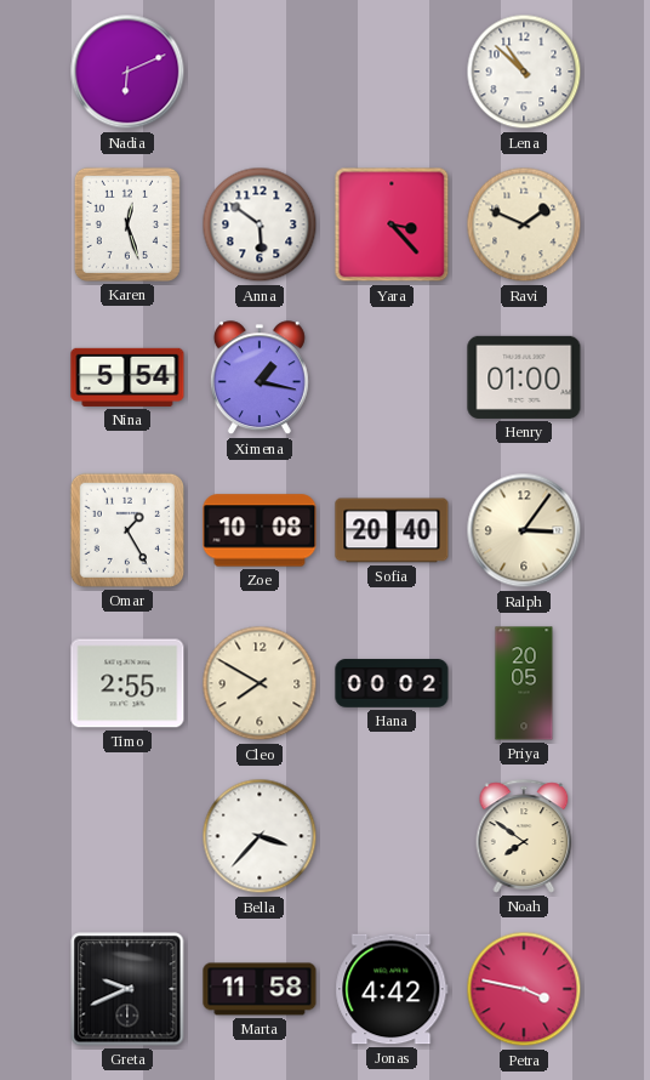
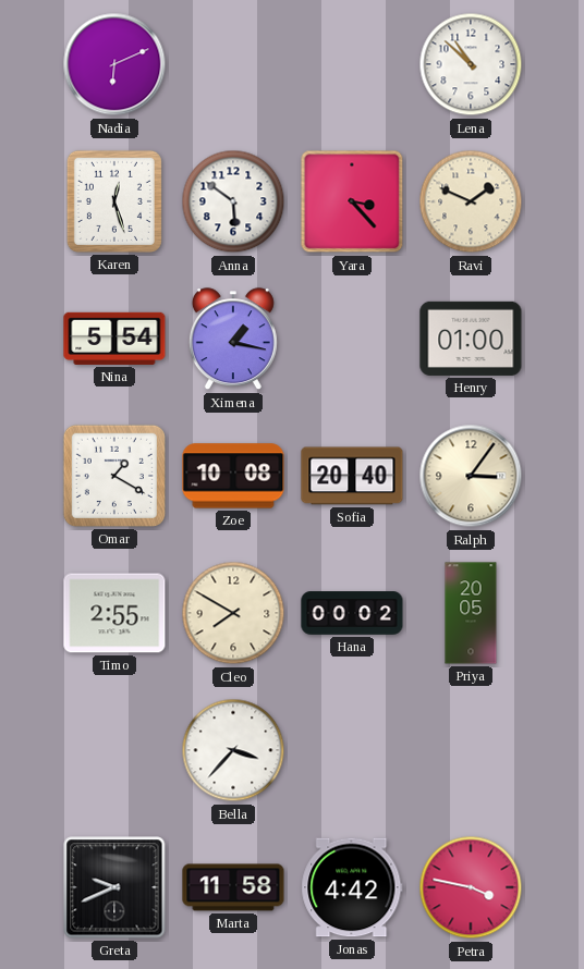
Omar: 1:25 -> 1:20
Noah: 7:51 -> none
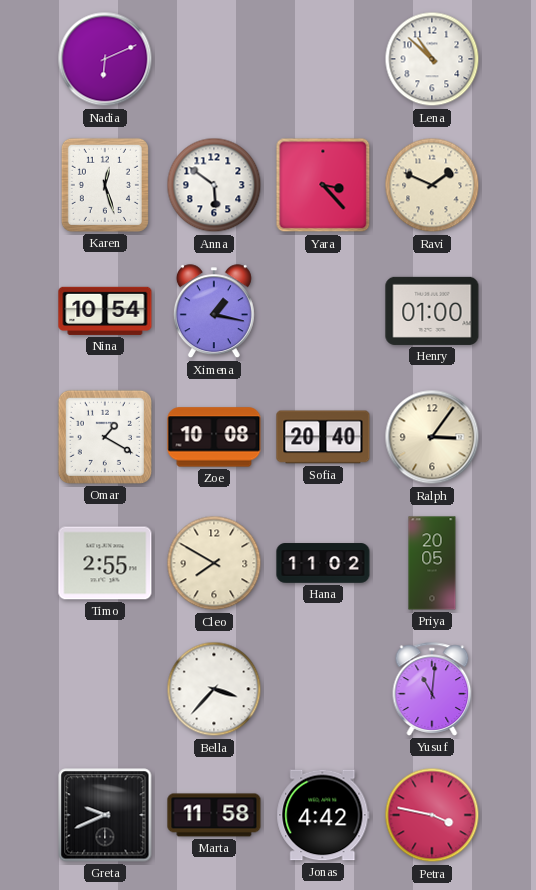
Nina: 5:54 -> 10:54
Hana: 00:02 -> 11:02
Yusuf: none -> 11:01
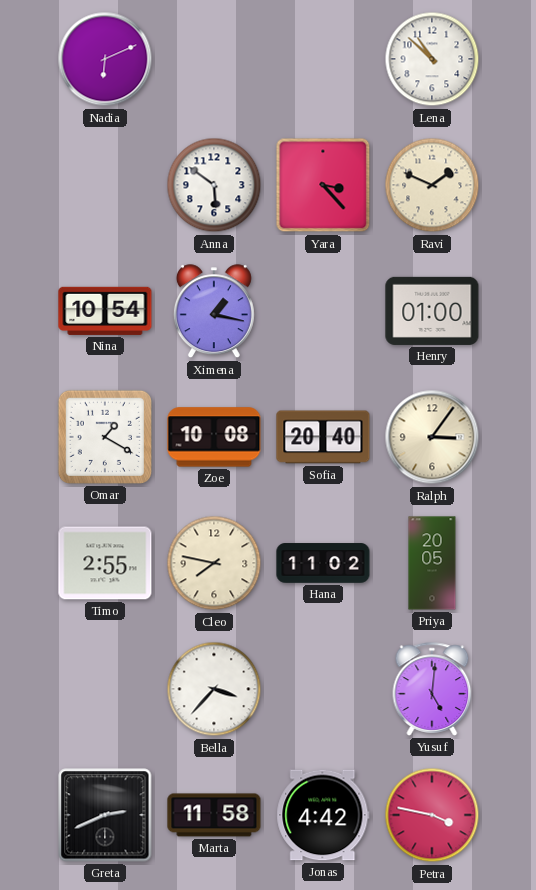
Karen: 12:27 -> none
Cleo: 7:50 -> 7:47
Yusuf: 11:01 -> 5:01
Greta: 9:41 -> 2:41
